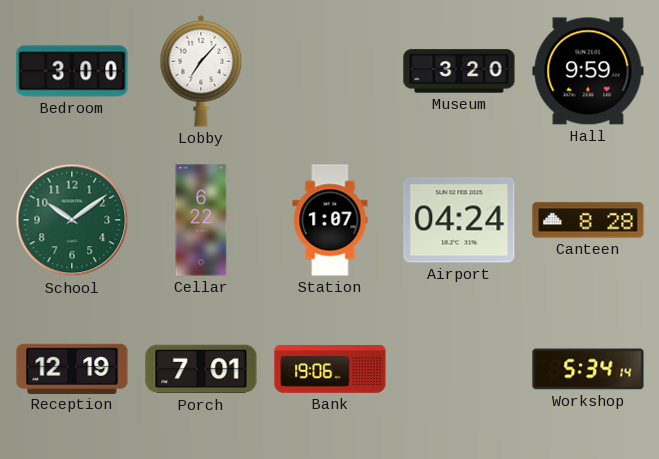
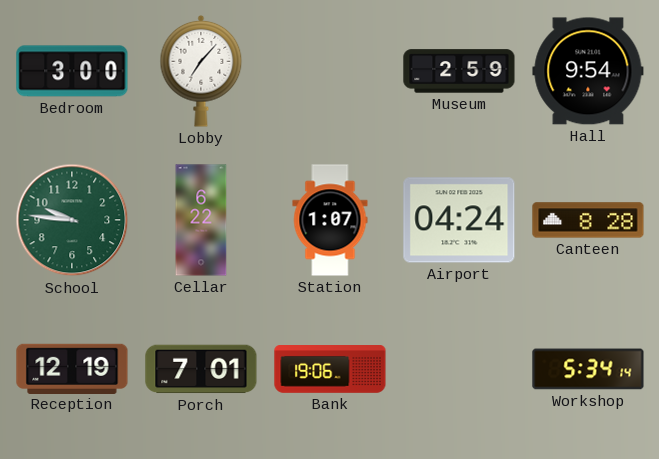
Museum: 3:20 -> 2:59
Hall: 9:59 -> 9:54
School: 10:09 -> 9:46
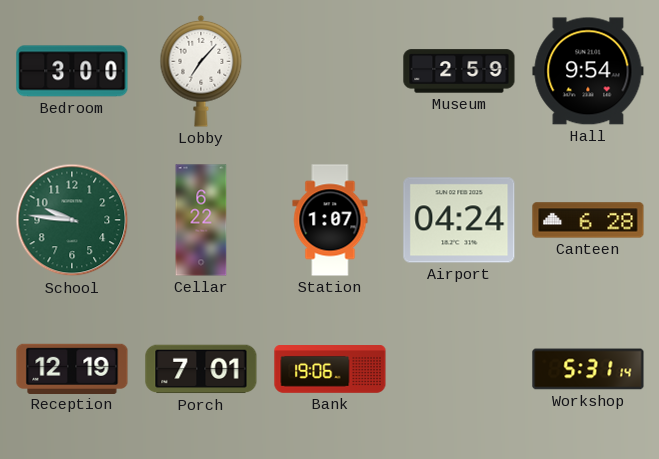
Canteen: 8:28 -> 6:28
Workshop: 5:34 -> 5:31
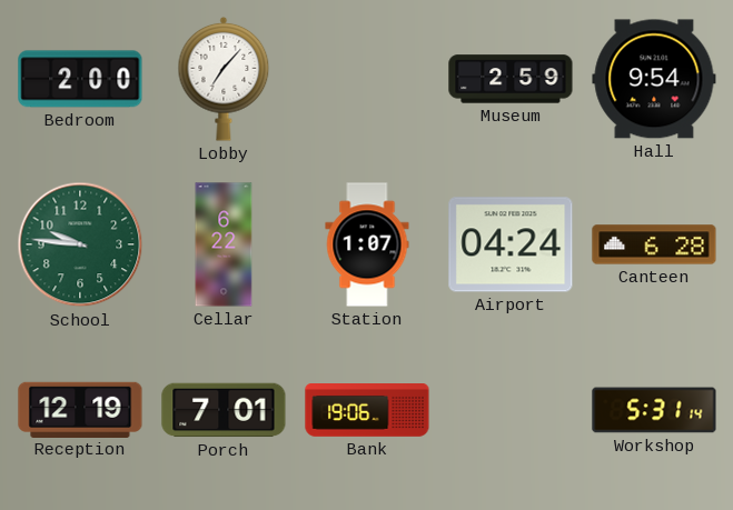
Bedroom: 3:00 -> 2:00
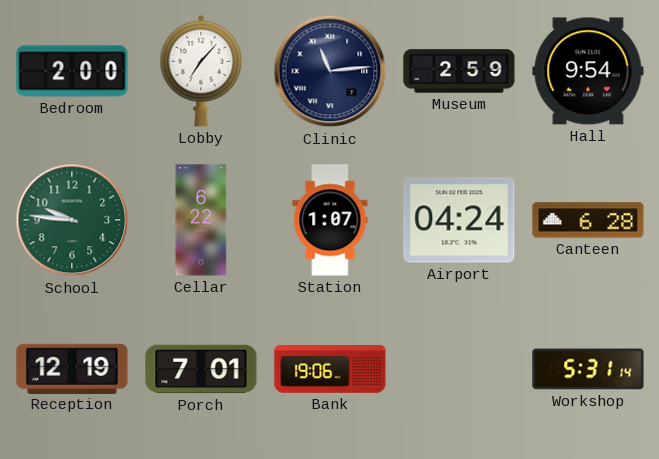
Clinic: none -> 11:14
